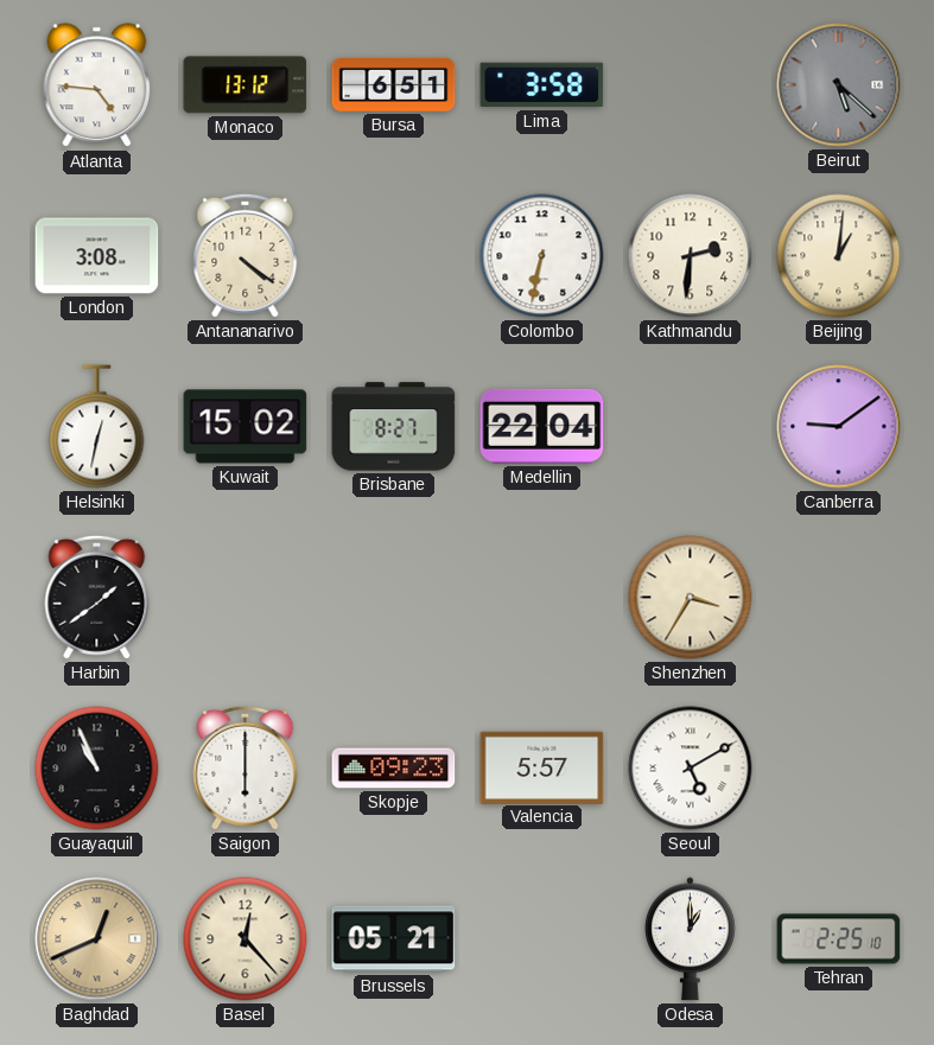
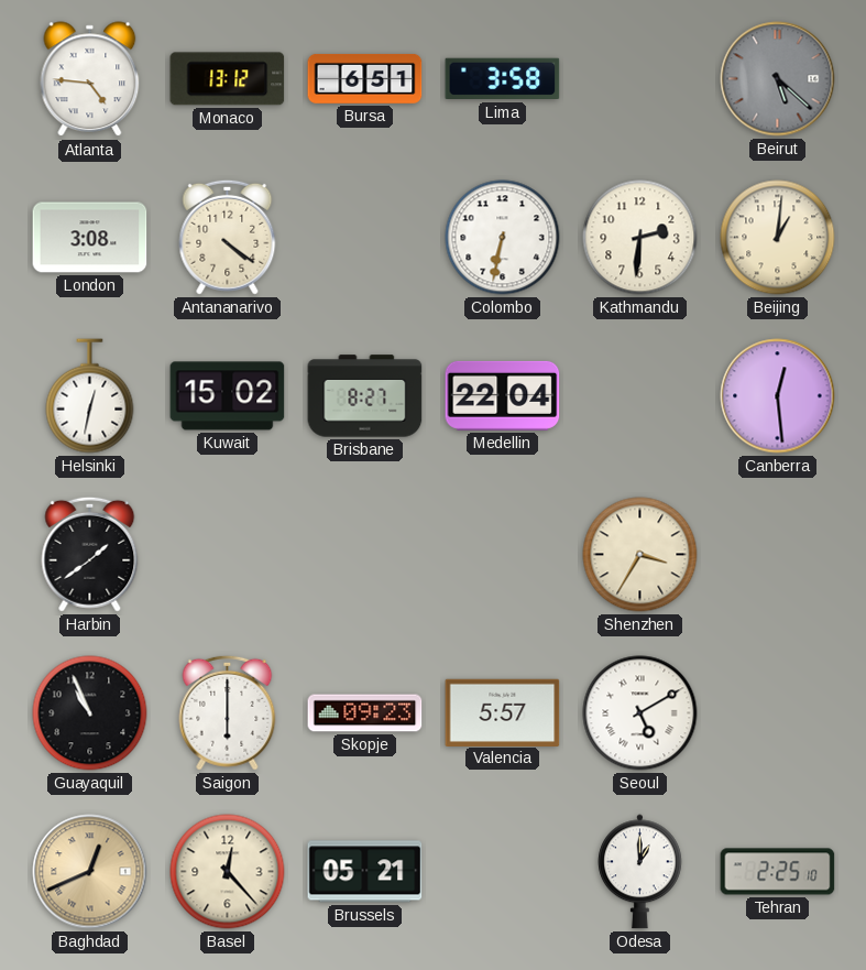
Canberra: 9:09 -> 12:29
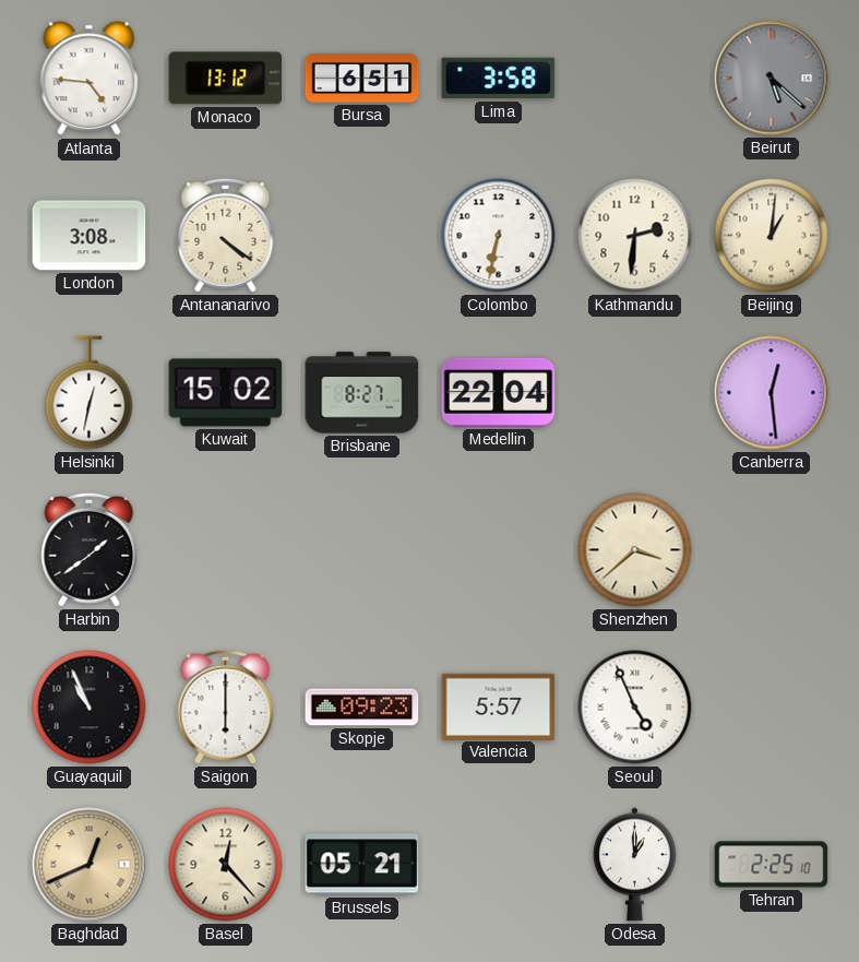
Shenzhen: 3:35 -> 3:38
Seoul: 5:10 -> 4:56
